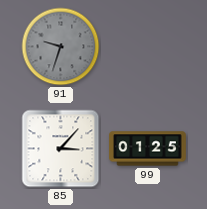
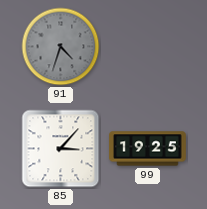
91: 9:33 -> 4:33
99: 01:25 -> 19:25
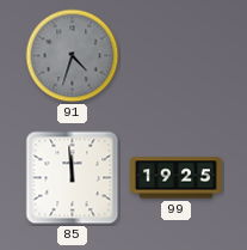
85: 3:07 -> 11:59
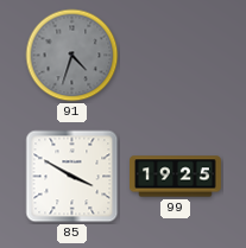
85: 11:59 -> 3:50
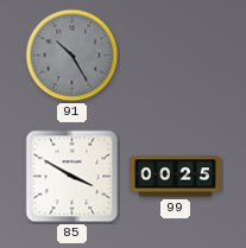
91: 4:33 -> 10:25
99: 19:25 -> 00:25
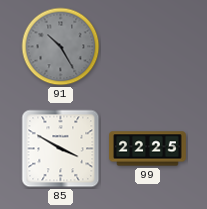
99: 00:25 -> 22:25
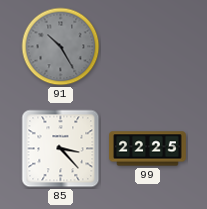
85: 3:50 -> 3:23
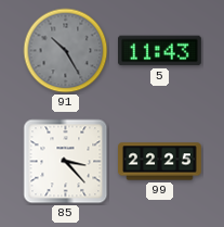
5: none -> 11:43
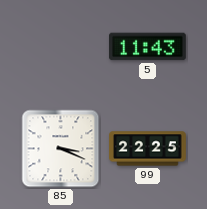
91: 10:25 -> none
85: 3:23 -> 3:19
